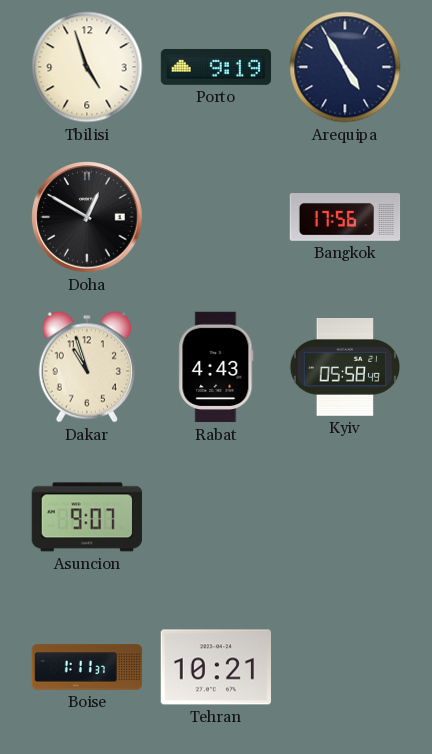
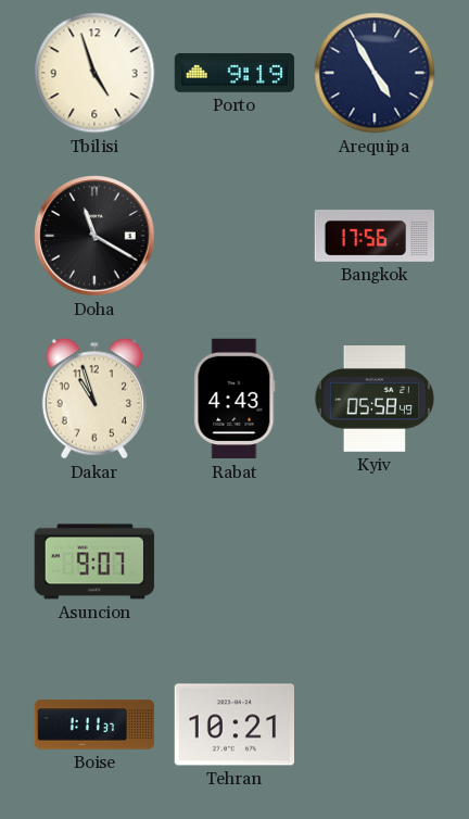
Doha: 12:50 -> 11:20
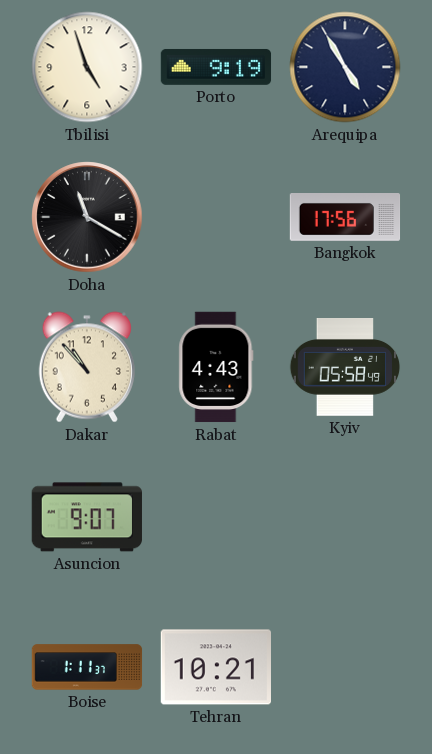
Dakar: 10:57 -> 10:53
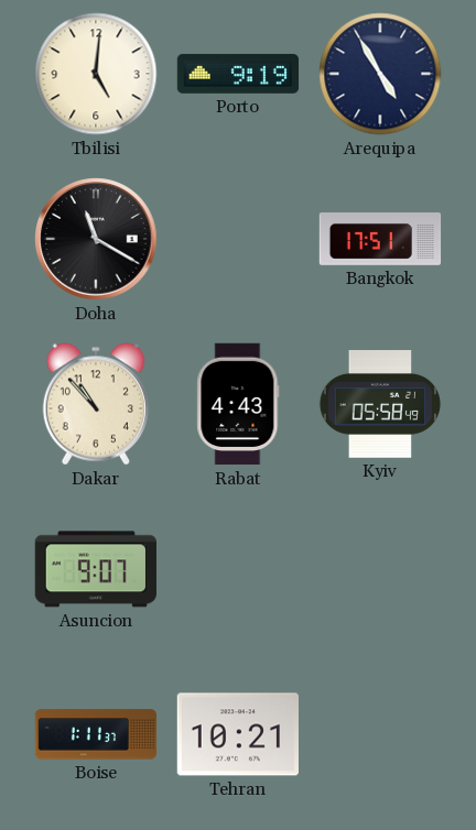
Tbilisi: 4:57 -> 5:01
Bangkok: 17:56 -> 17:51
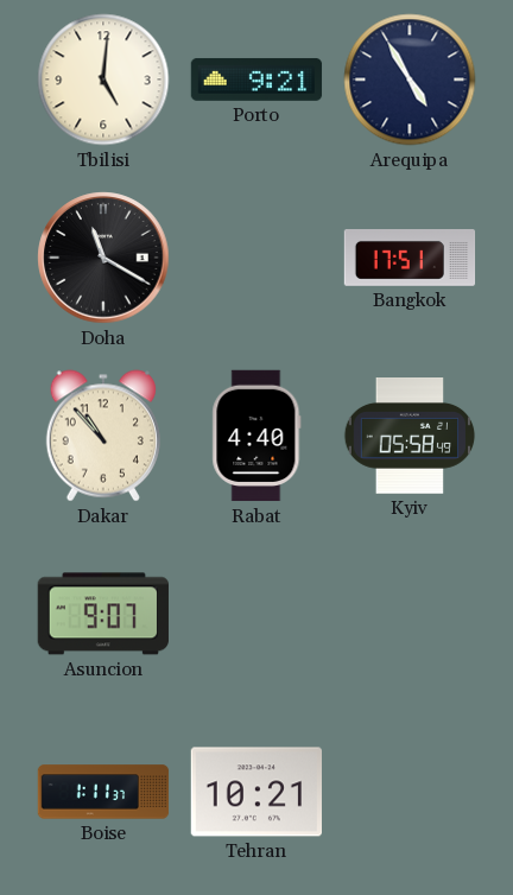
Porto: 9:19 -> 9:21
Rabat: 4:43 -> 4:40
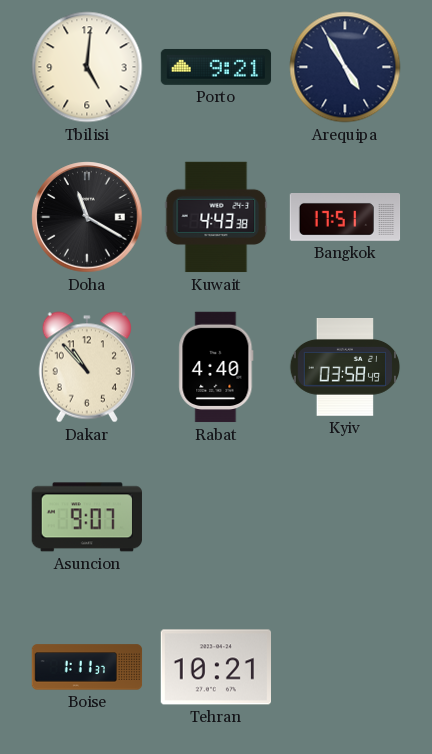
Kuwait: none -> 4:43
Kyiv: 05:58 -> 03:58
